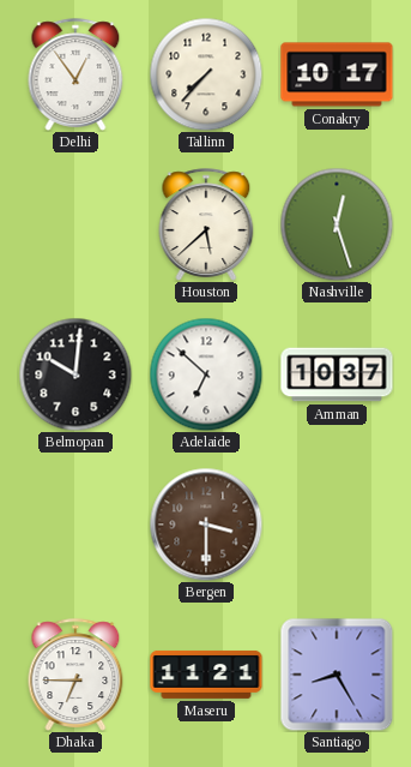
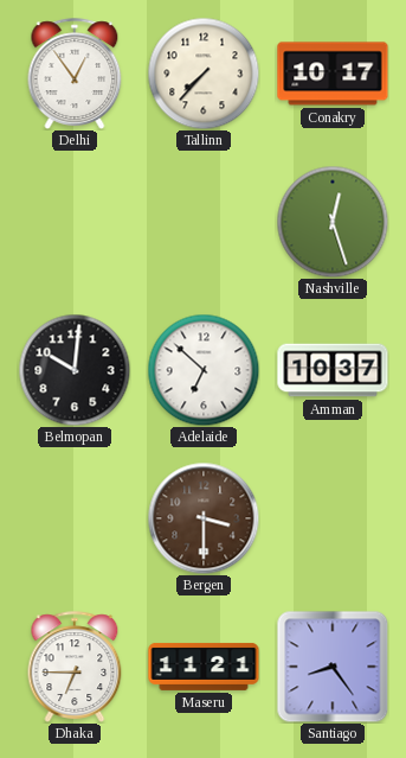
Houston: 5:38 -> none
Santiago: 8:25 -> 8:24
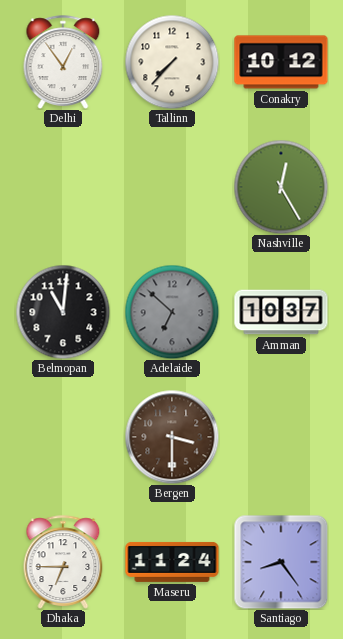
Conakry: 10:17 -> 10:12
Nashville: 12:27 -> 12:25
Belmopan: 10:01 -> 11:01
Adelaide dial: white -> grey
Maseru: 11:21 -> 11:24
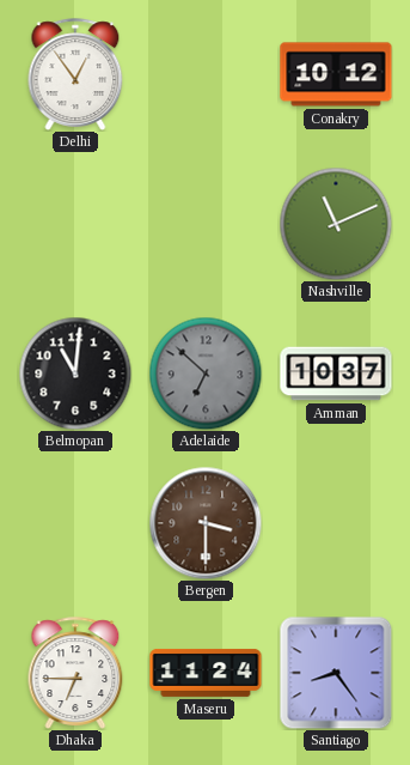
Tallinn: 7:37 -> none
Nashville: 12:25 -> 11:11
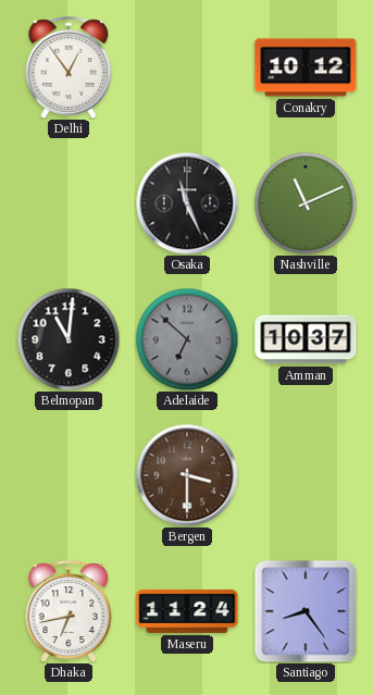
Osaka: none -> 11:26
Dhaka: 6:45 -> 6:43
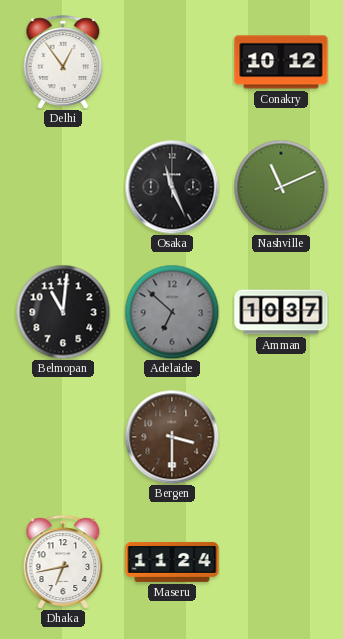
Santiago: 8:24 -> none
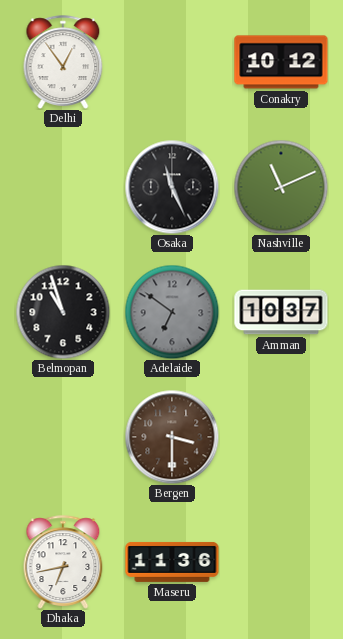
Belmopan: 11:01 -> 10:57
Adelaide: 6:52 -> 6:51
Maseru: 11:24 -> 11:36
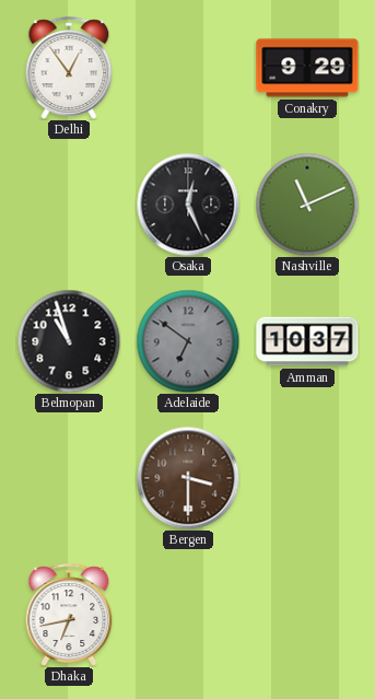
Conakry: 10:12 -> 9:29
Osaka: 11:26 -> 12:26
Maseru: 11:36 -> none
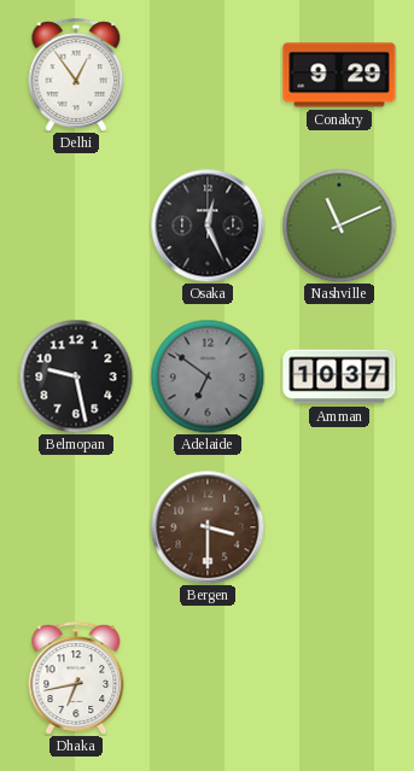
Belmopan: 10:57 -> 9:28
